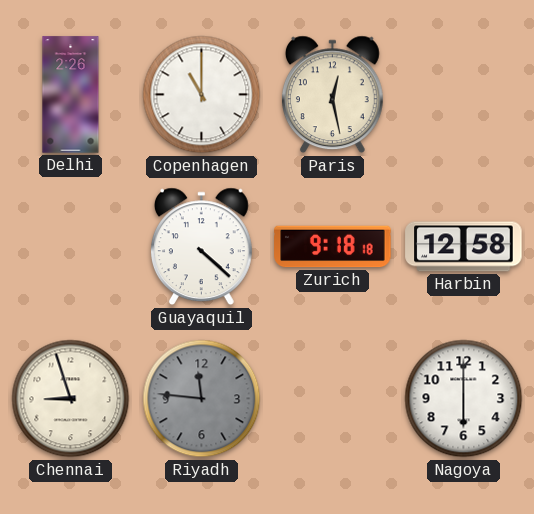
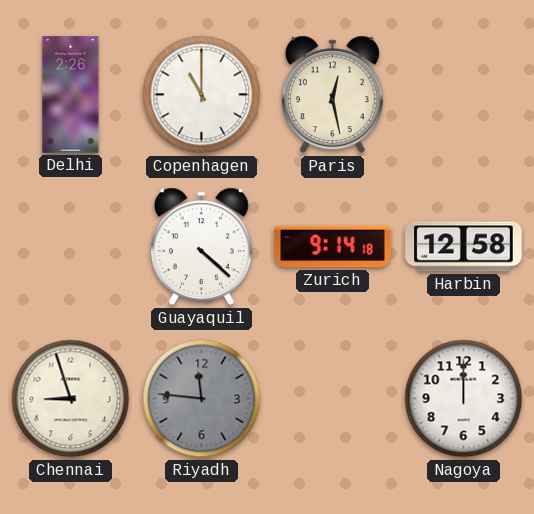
Zurich: 9:18 -> 9:14
Nagoya: 6:00 -> 12:00
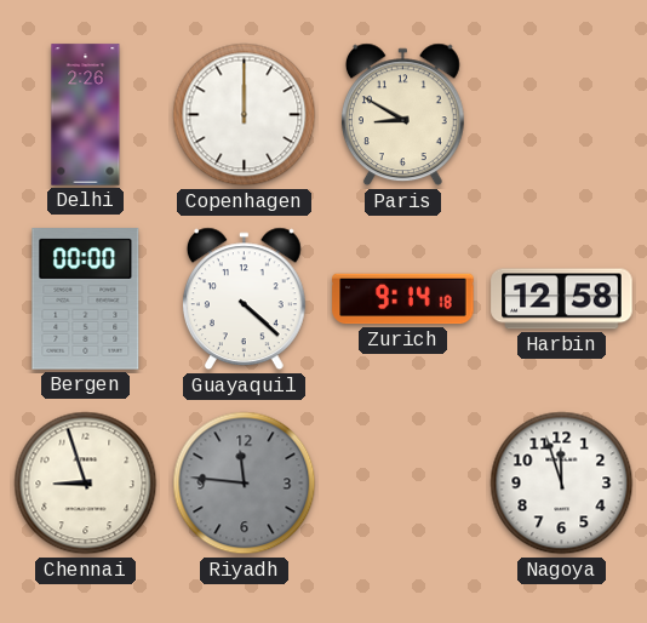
Copenhagen: 11:00 -> 12:00
Paris: 12:28 -> 8:50
Bergen: none -> 00:00
Nagoya: 12:00 -> 11:57
